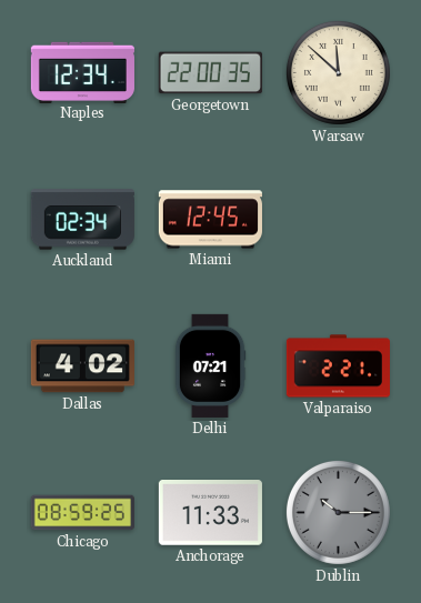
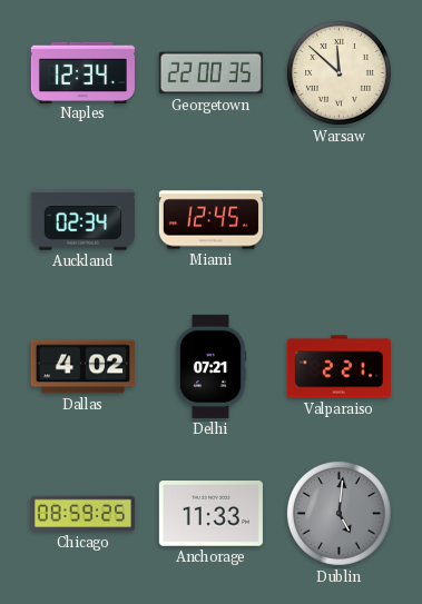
Dublin: 10:15 -> 5:01
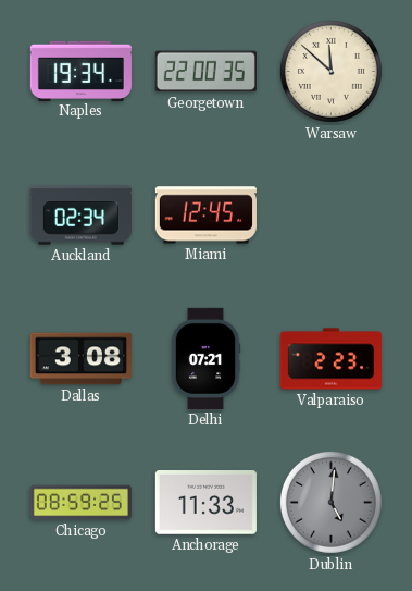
Naples: 12:34 -> 19:34
Dallas: 4:02 -> 3:08
Valparaiso: 2:21 -> 2:23
